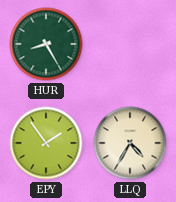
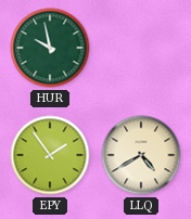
HUR: 8:25 -> 9:58
LLQ: 4:35 -> 4:40
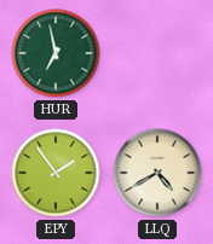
HUR: 9:58 -> 6:58
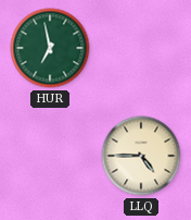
EPY: 1:54 -> none
LLQ: 4:40 -> 4:45
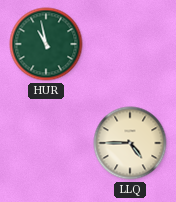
HUR: 6:58 -> 10:58
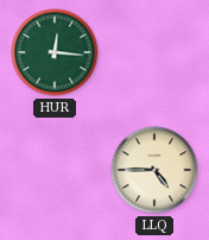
HUR: 10:58 -> 12:16
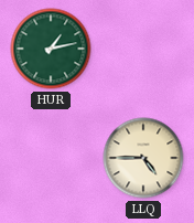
HUR: 12:16 -> 1:13
